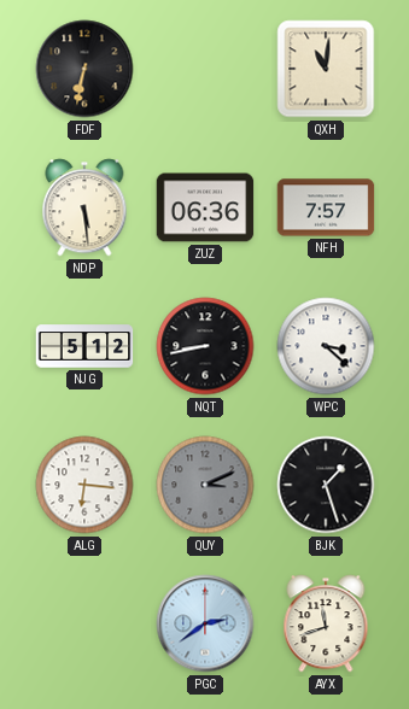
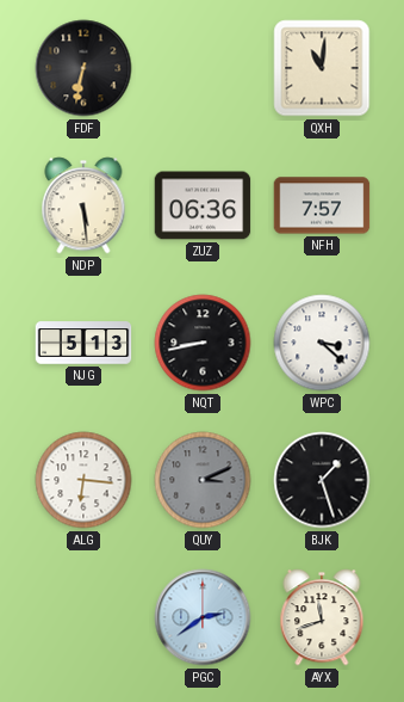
NJG: 5:12 -> 5:13
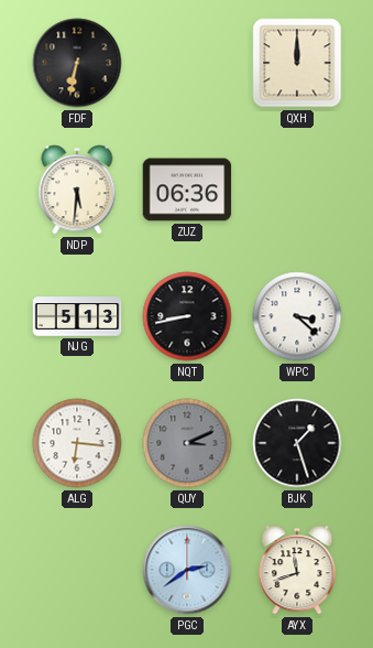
QXH: 11:01 -> 12:00
NDP: 5:29 -> 5:31
NFH: 7:57 -> none
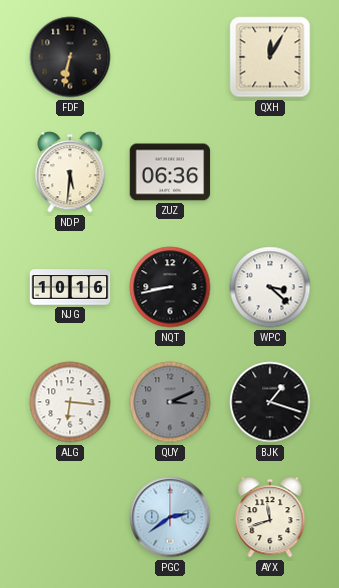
QXH: 12:00 -> 12:05
NJG: 5:13 -> 10:16
BJK: 1:27 -> 1:18
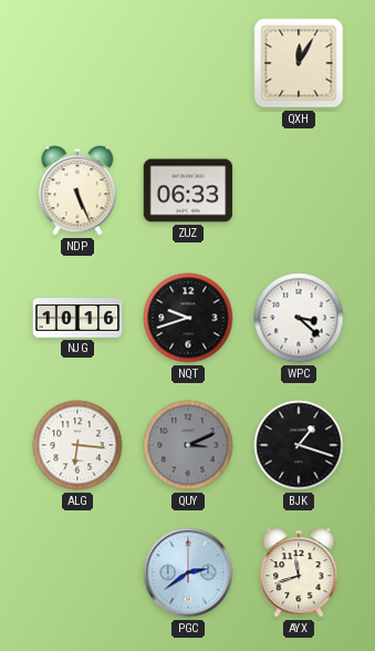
FDF: 6:32 -> none
NDP: 5:31 -> 5:26
ZUZ: 06:36 -> 06:33
NQT: 8:43 -> 9:42
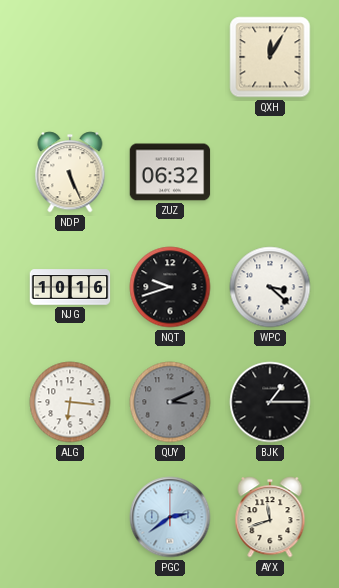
ZUZ: 06:33 -> 06:32
BJK: 1:18 -> 1:15
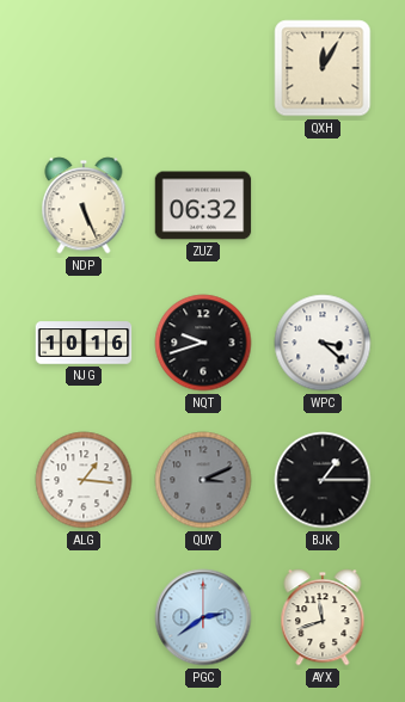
ALG: 6:16 -> 1:16
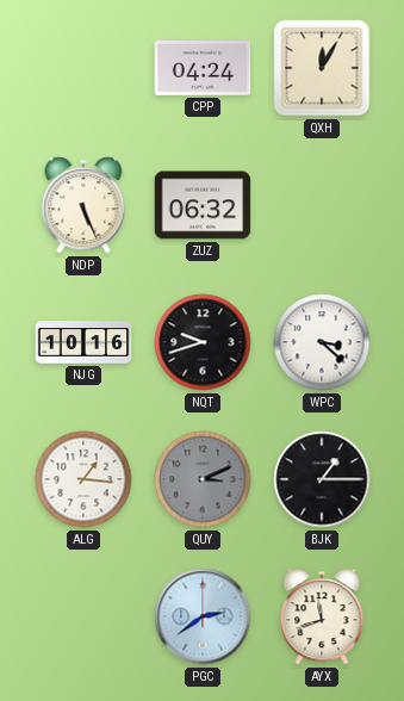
CPP: none -> 04:24
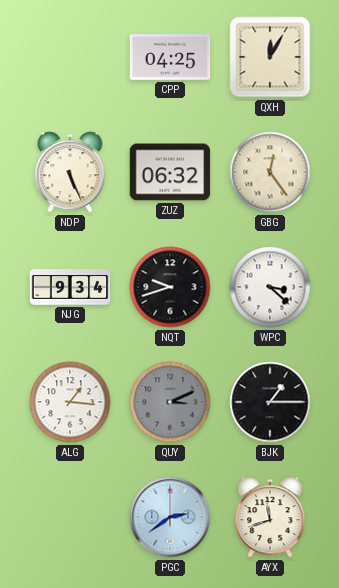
CPP: 04:24 -> 04:25
GBG: none -> 12:24
NJG: 10:16 -> 9:34
